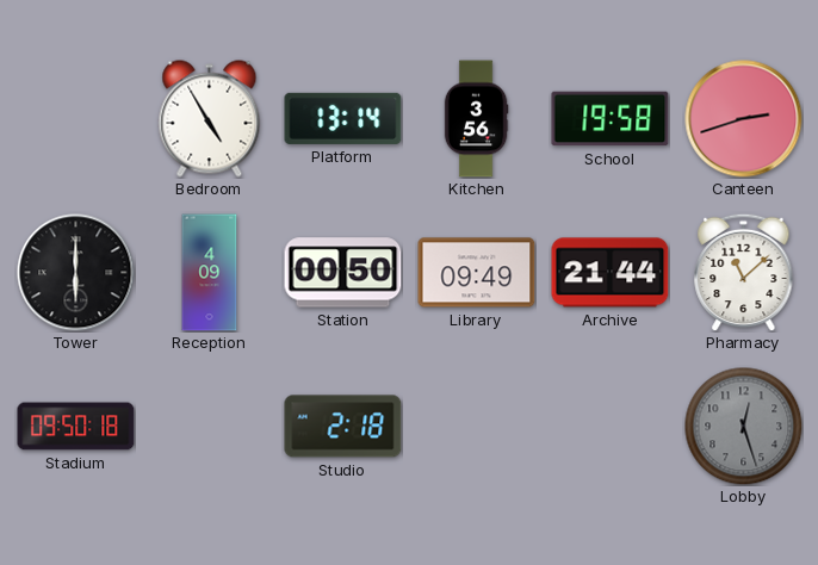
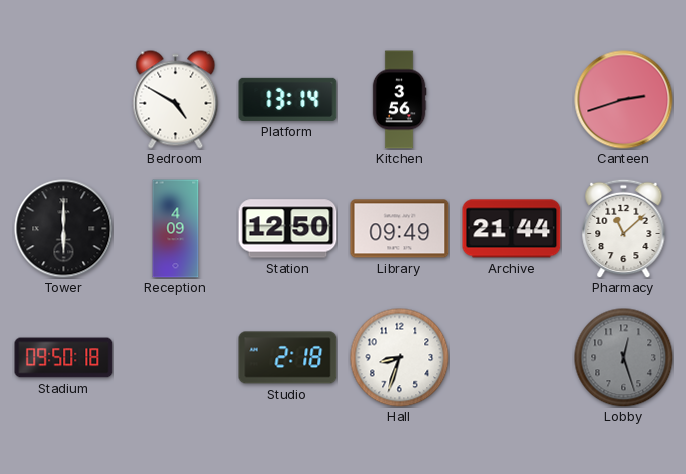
Bedroom: 4:55 -> 4:50
School: 19:58 -> none
Station: 00:50 -> 12:50
Hall: none -> 8:33
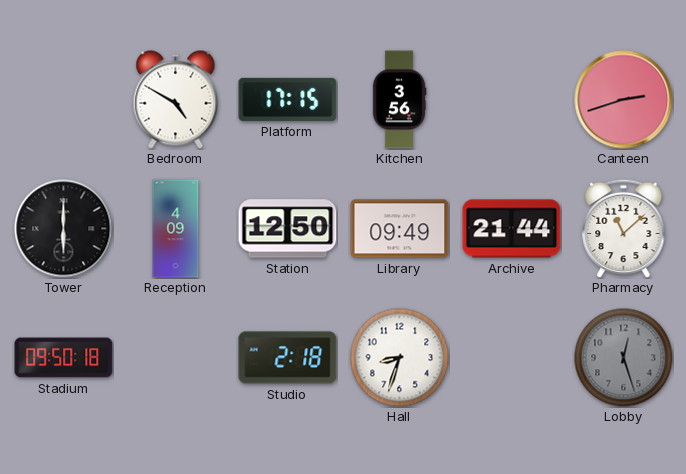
Platform: 13:14 -> 17:15
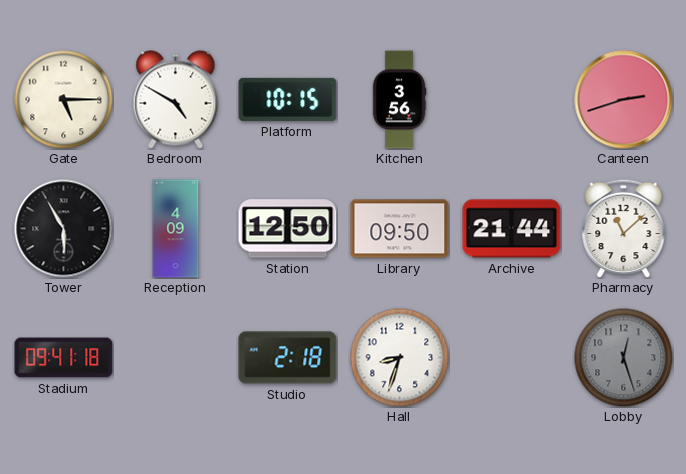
Gate: none -> 5:15
Platform: 17:15 -> 10:15
Tower: 6:00 -> 5:55
Library: 09:49 -> 09:50
Stadium: 09:50 -> 09:41
